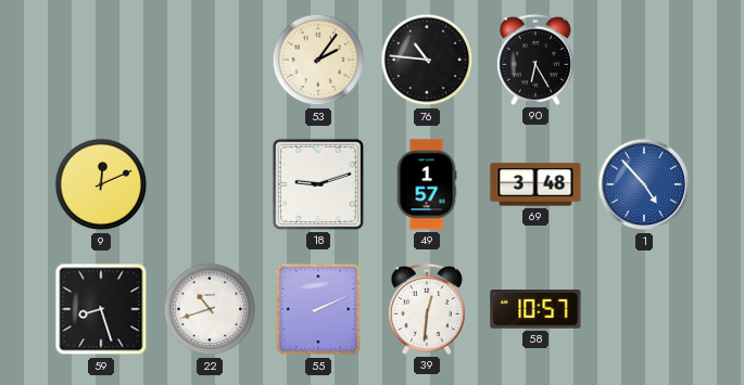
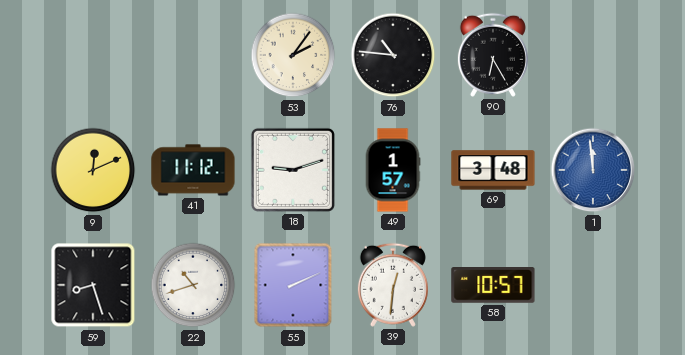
41: none -> 11:12
1: 4:53 -> 11:59
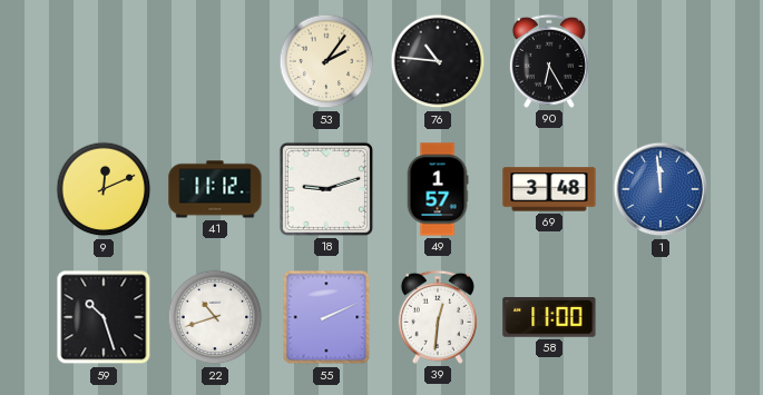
59: 8:27 -> 10:27
58: 10:57 -> 11:00
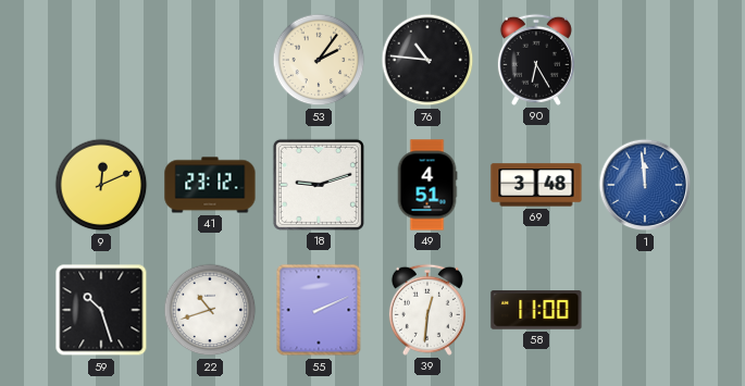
41: 11:12 -> 23:12
49: 1:57 -> 4:51
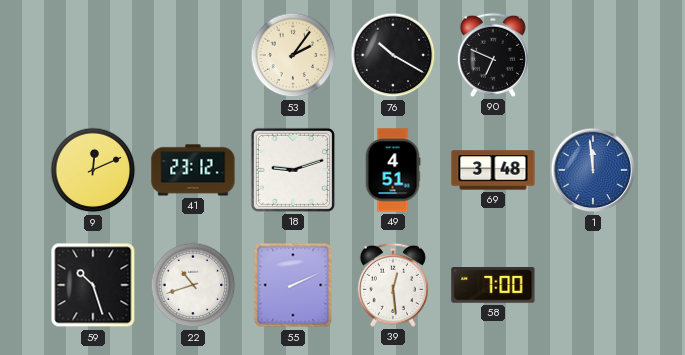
76: 10:46 -> 10:20
90: 6:25 -> 6:49
39: 12:31 -> 12:29
58: 11:00 -> 7:00
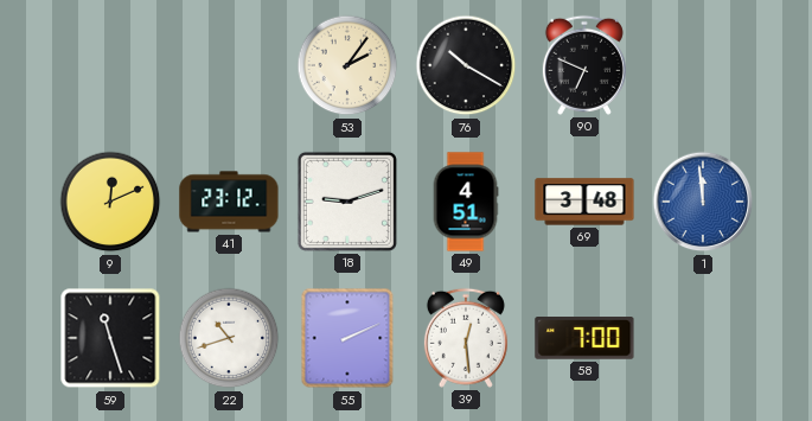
59: 10:27 -> 11:27
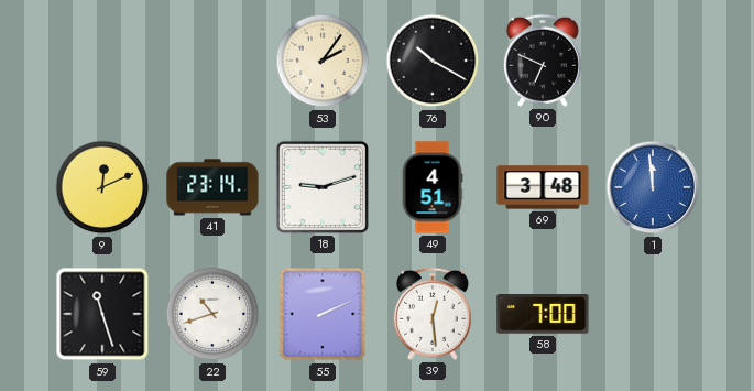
41: 23:12 -> 23:14
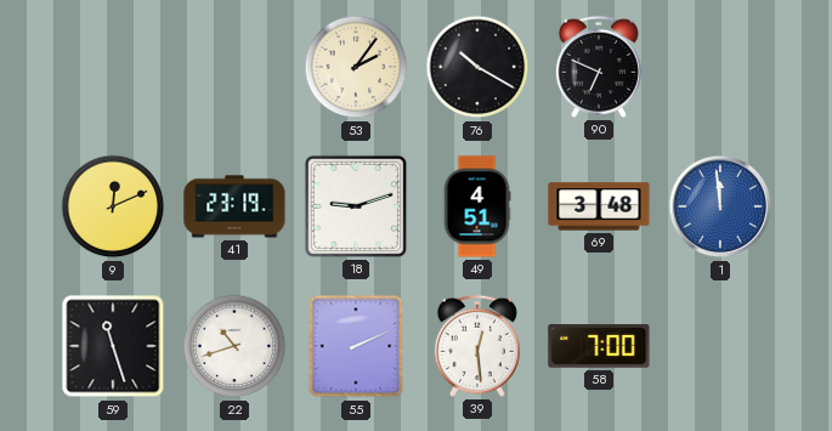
41: 23:14 -> 23:19
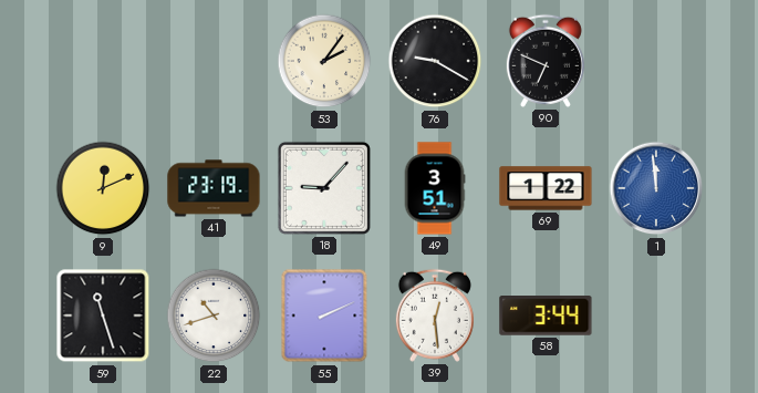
76: 10:20 -> 9:20
18: 9:12 -> 9:07
49: 4:51 -> 3:51
69: 3:48 -> 1:22
58: 7:00 -> 3:44
